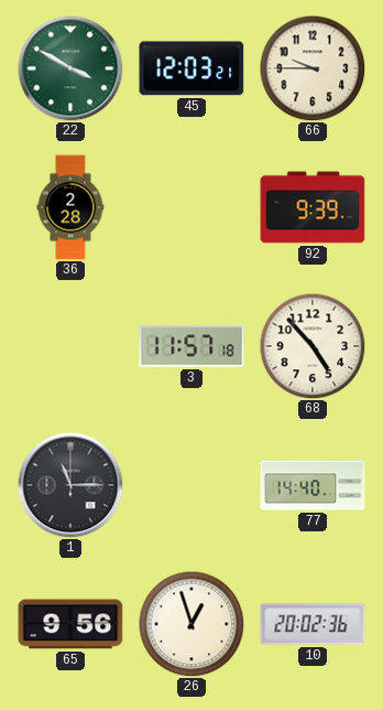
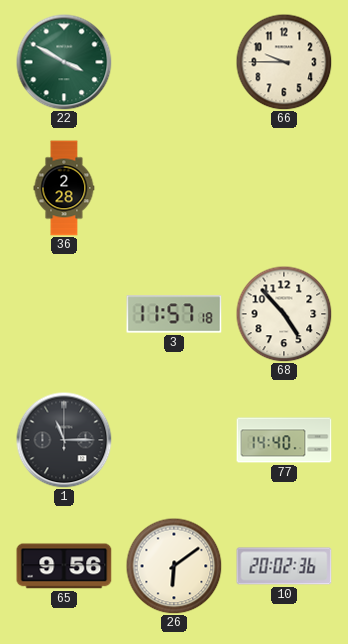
45: 12:03 -> none
92: 9:39 -> none
26: 12:57 -> 6:09
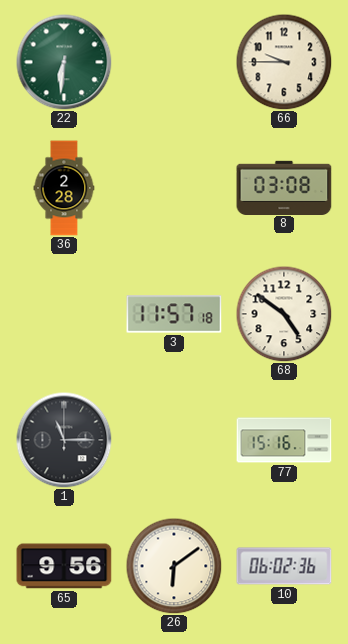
22: 3:50 -> 6:31
8: none -> 03:08
68: 4:53 -> 4:51
77: 14:40 -> 15:16
10: 20:02 -> 06:02
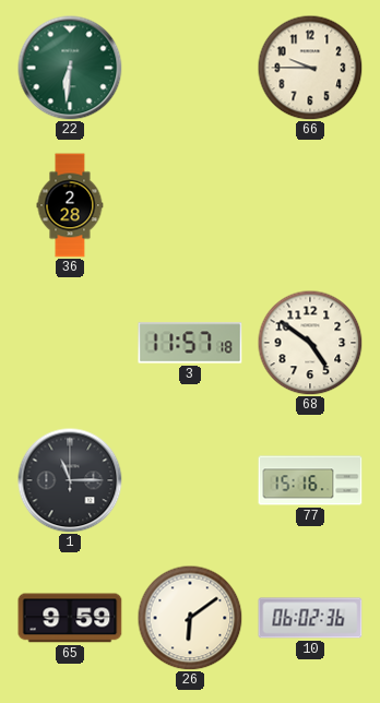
8: 03:08 -> none
65: 9:56 -> 9:59
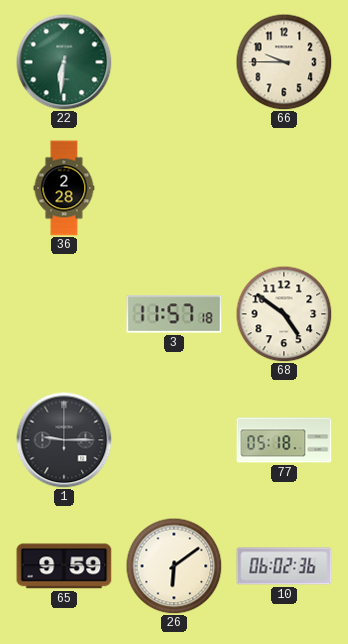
1: 11:15 -> 9:15
77: 15:16 -> 05:18
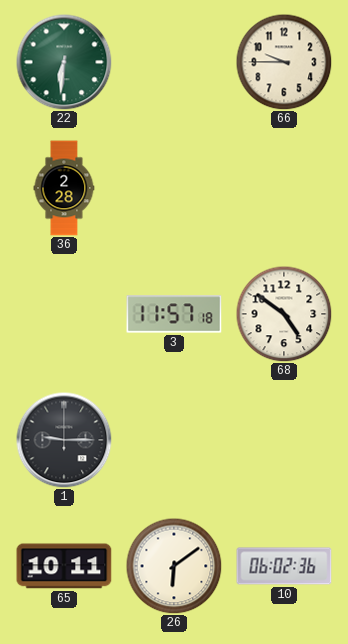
77: 05:18 -> none
65: 9:59 -> 10:11
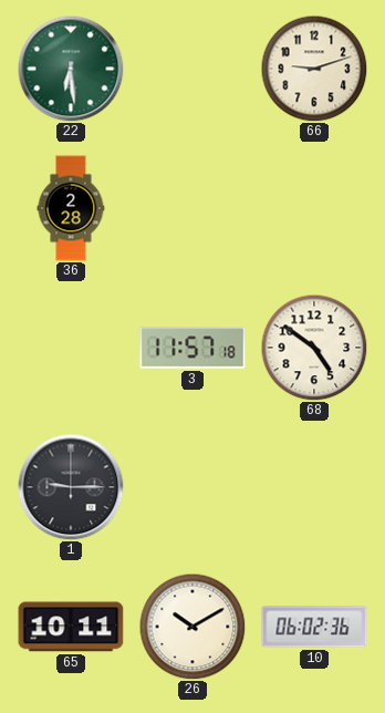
22: 6:31 -> 6:29
66: 9:45 -> 9:12
26: 6:09 -> 10:10
